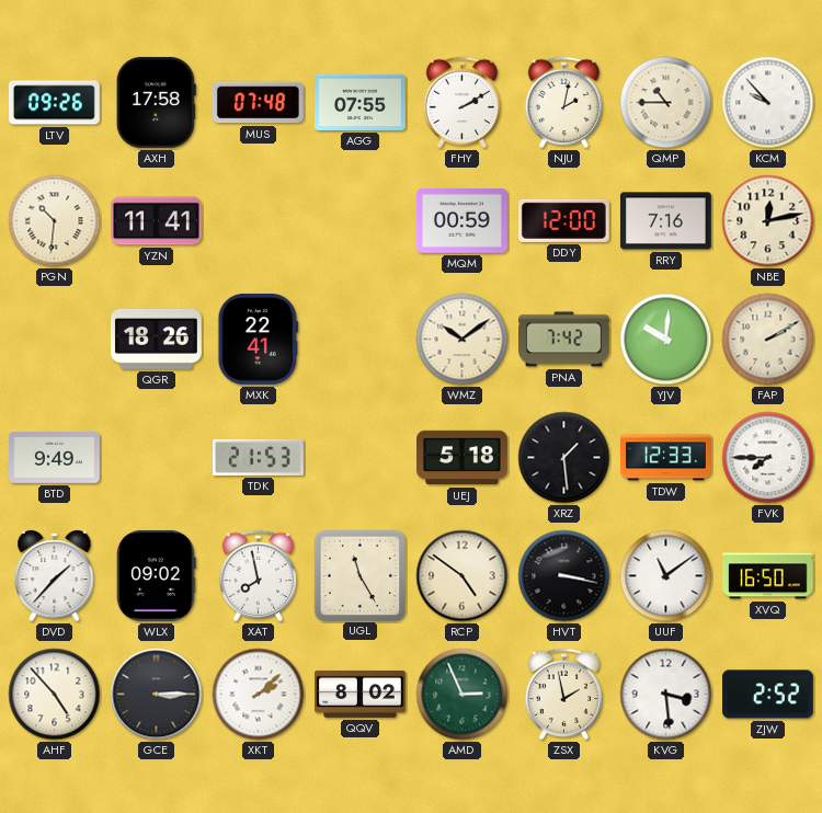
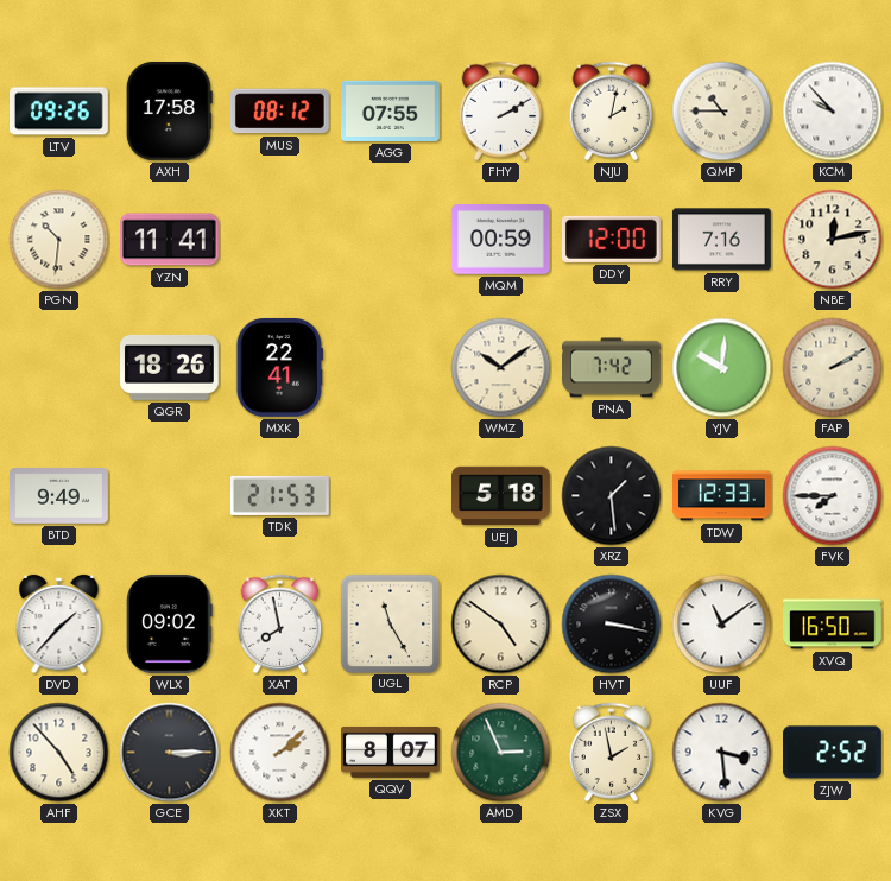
MUS: 07:48 -> 08:12
QQV: 8:02 -> 8:07
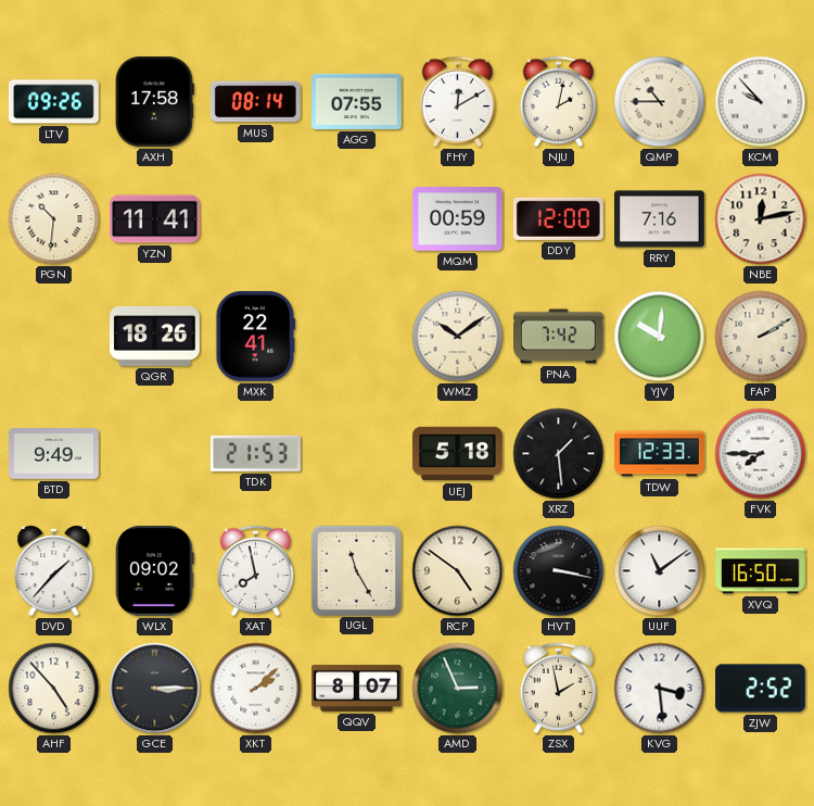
MUS: 08:12 -> 08:14
FHY: 2:10 -> 12:10
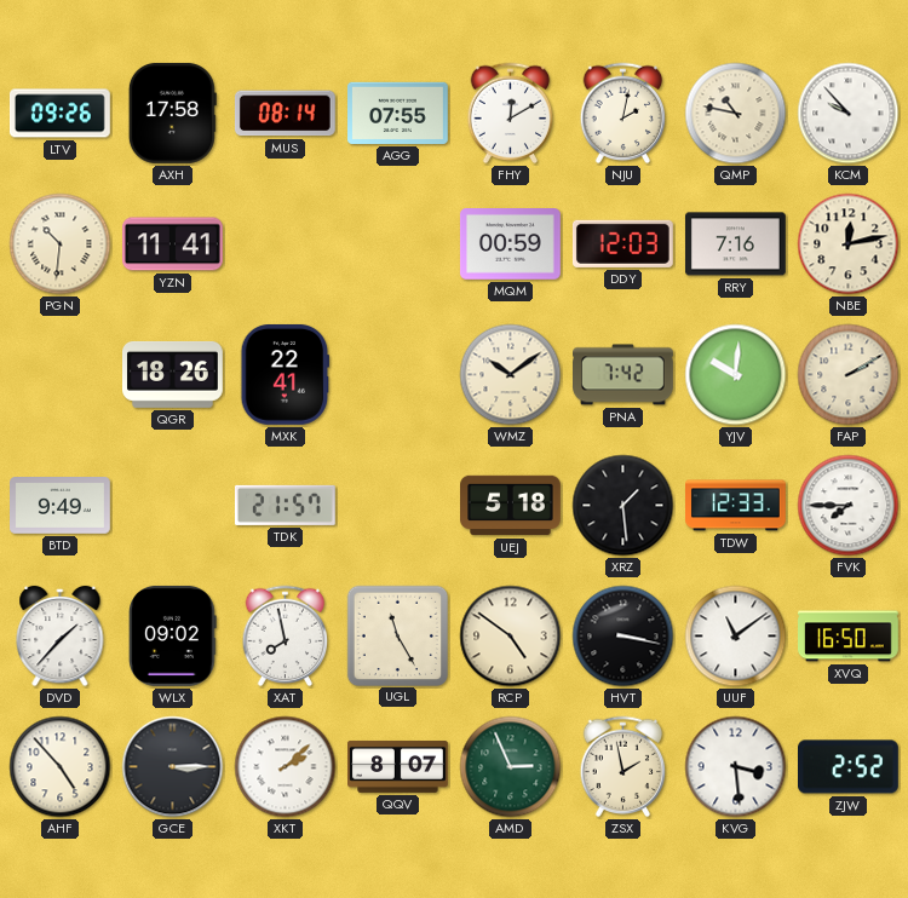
QMP: 10:45 -> 10:47
DDY: 12:00 -> 12:03
TDK: 21:53 -> 21:57
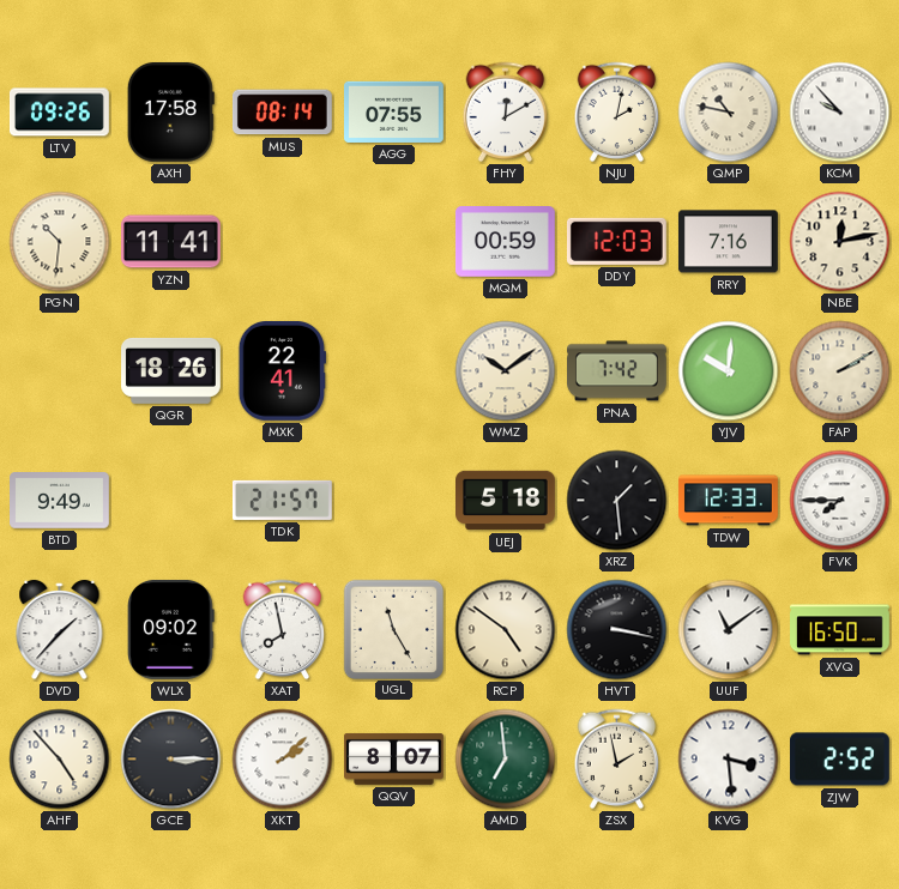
AMD: 2:56 -> 6:59
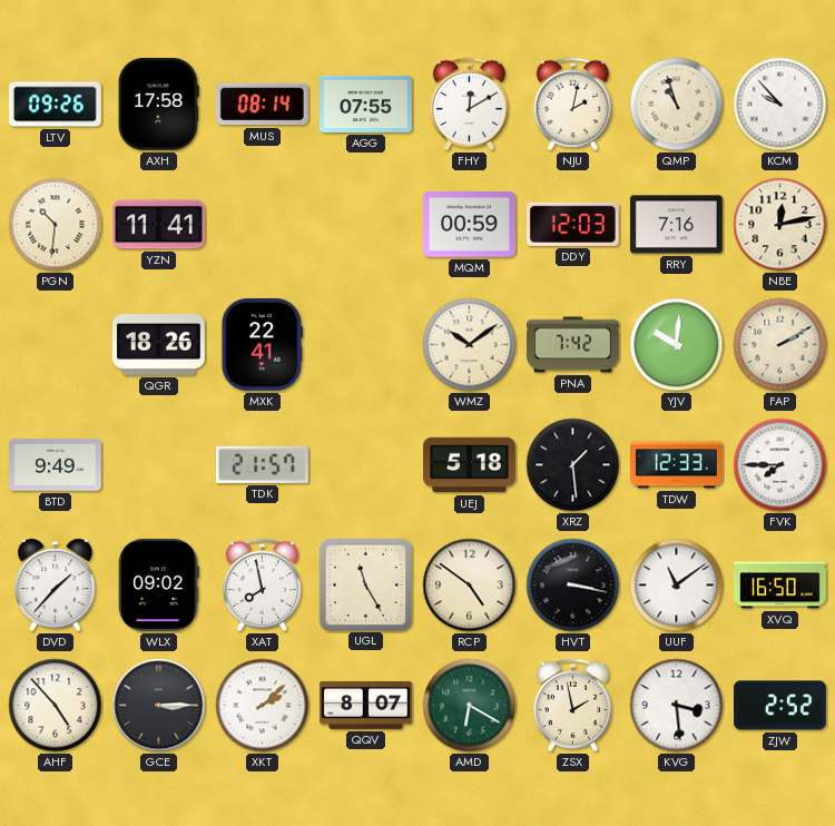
QMP: 10:47 -> 10:57
AMD: 6:59 -> 6:20
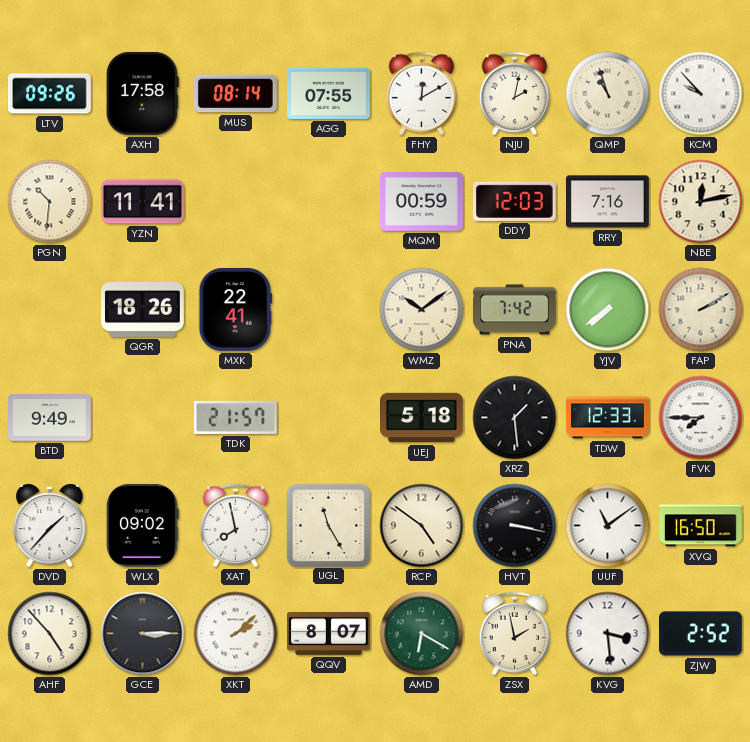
YJV: 10:01 -> 7:39
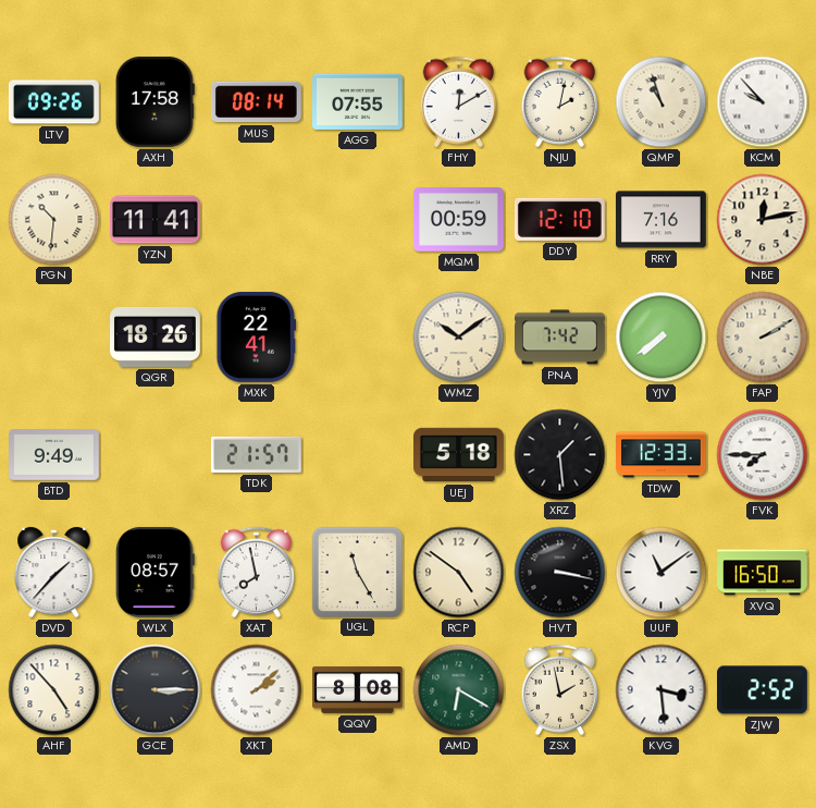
DDY: 12:03 -> 12:10
WLX: 09:02 -> 08:57
QQV: 8:07 -> 8:08
